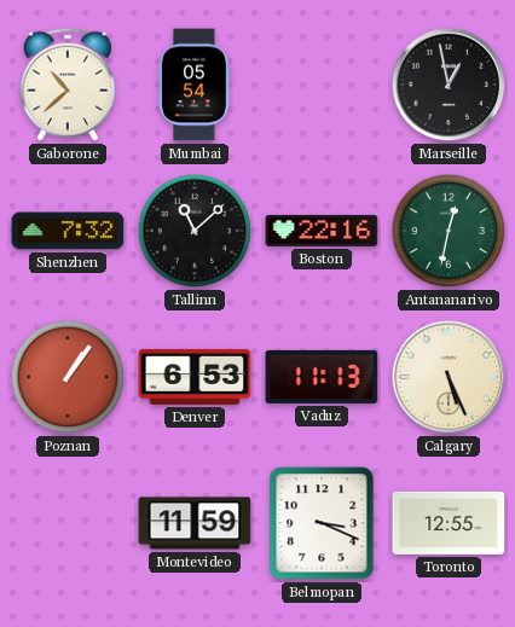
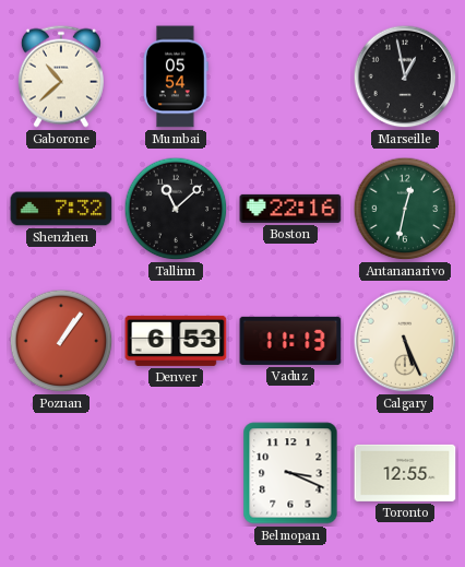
Montevideo: 11:59 -> none
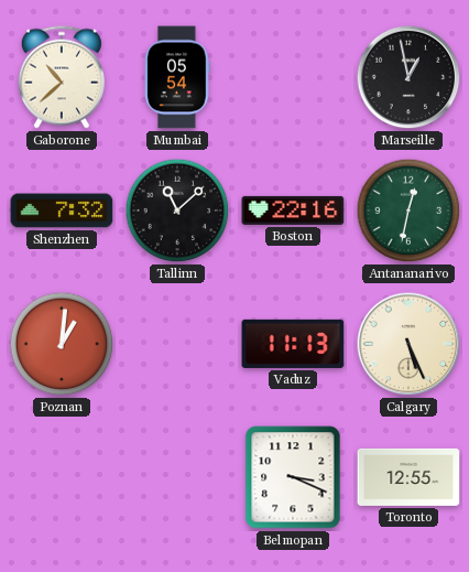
Poznan: 1:06 -> 1:01
Denver: 6:53 -> none
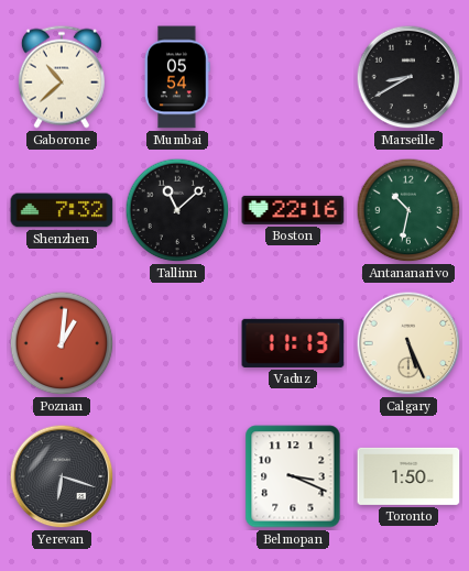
Marseille: 12:58 -> 8:40
Antananarivo: 12:32 -> 10:32
Yerevan: none -> 6:18
Toronto: 12:55 -> 1:50
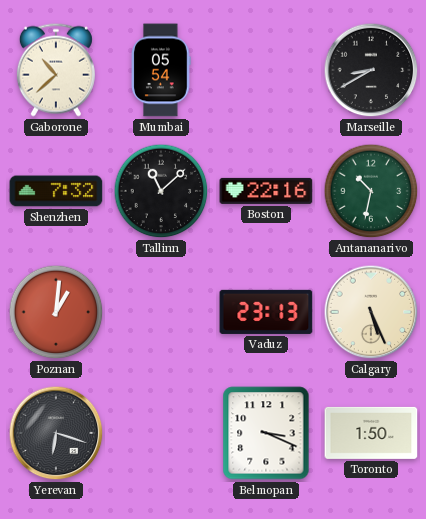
Vaduz: 11:13 -> 23:13
